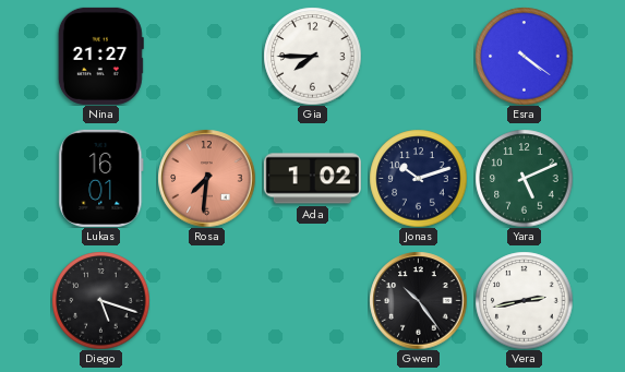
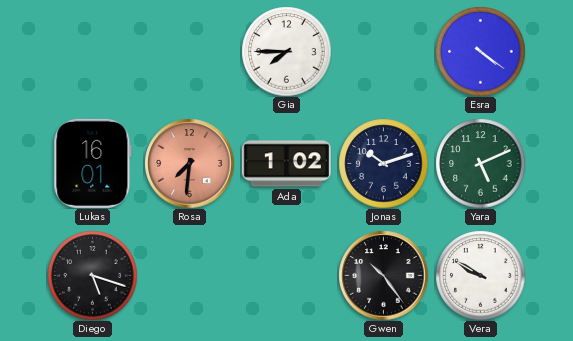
Nina: 21:27 -> none
Vera: 2:43 -> 9:50
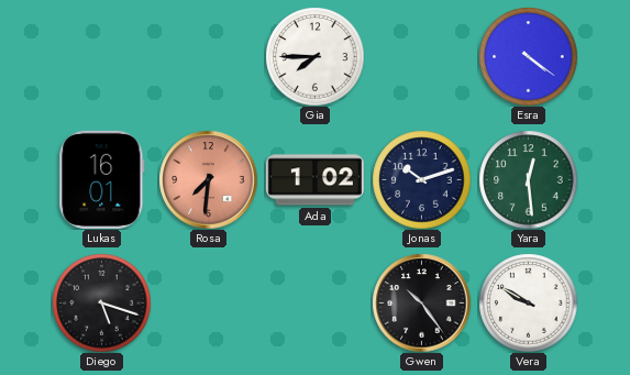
Yara: 5:11 -> 12:29
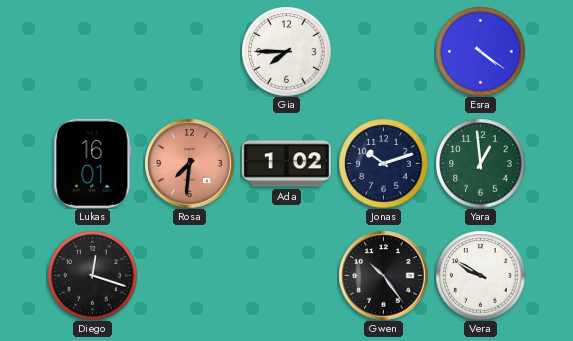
Yara: 12:29 -> 12:59
Diego: 5:18 -> 12:18
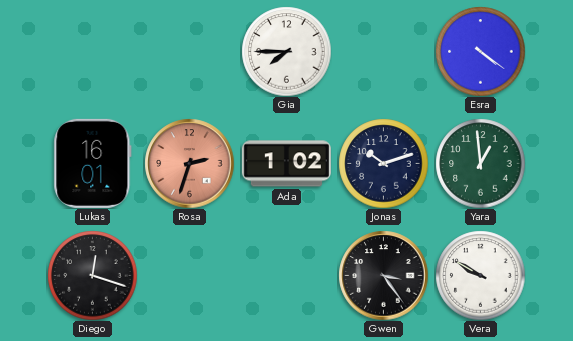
Rosa: 7:31 -> 2:33
Gwen: 10:24 -> 3:24
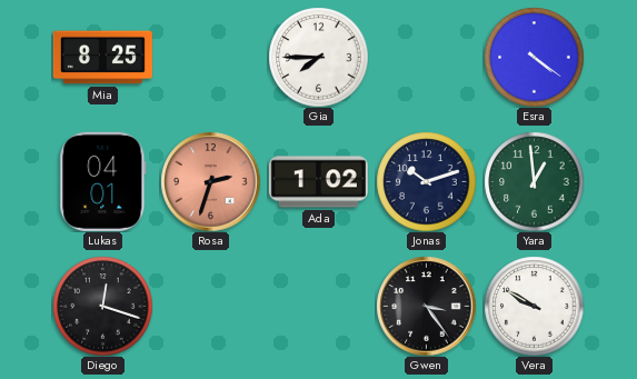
Mia: none -> 8:25
Lukas: 16:01 -> 04:01
